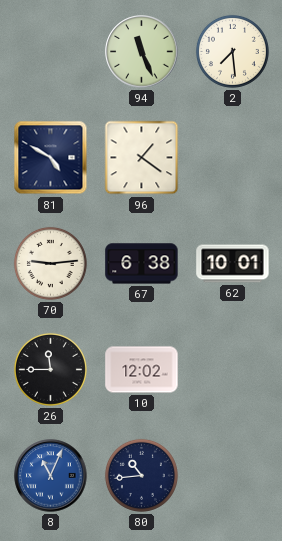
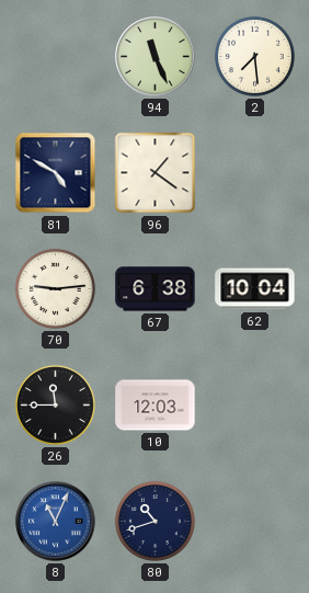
62: 10:01 -> 10:04
10: 12:02 -> 12:03
80: 10:44 -> 10:42
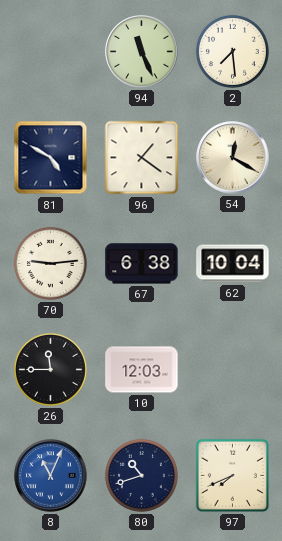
54: none -> 12:20
97: none -> 7:41
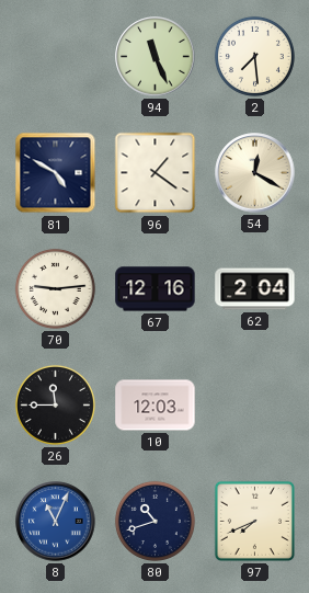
67: 6:38 -> 12:16
62: 10:04 -> 2:04
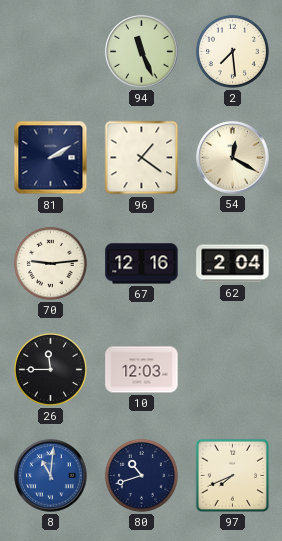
81: 4:50 -> 2:10
8: 11:04 -> 11:01
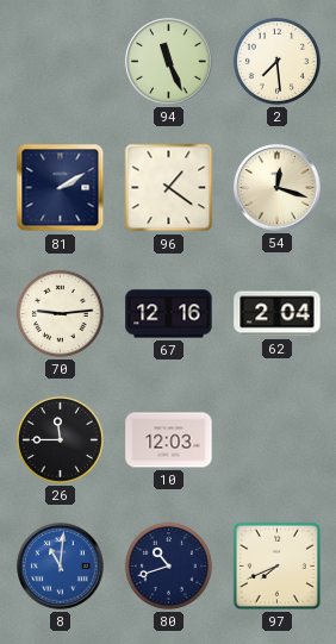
54: 12:20 -> 12:18
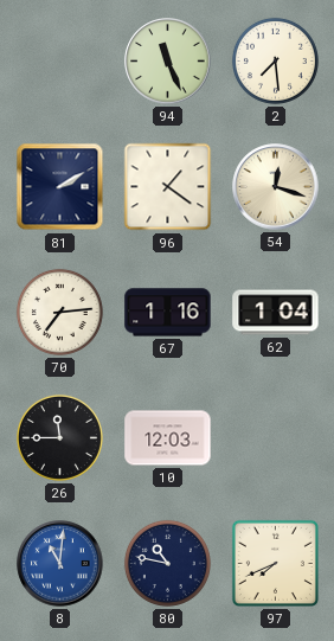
70: 9:14 -> 7:14
67: 12:16 -> 1:16
62: 2:04 -> 1:04
80: 10:42 -> 10:47
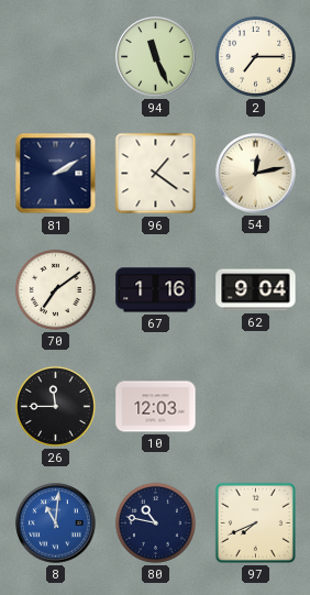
2: 7:29 -> 7:15
54: 12:18 -> 12:13
70: 7:14 -> 7:09
62: 1:04 -> 9:04
